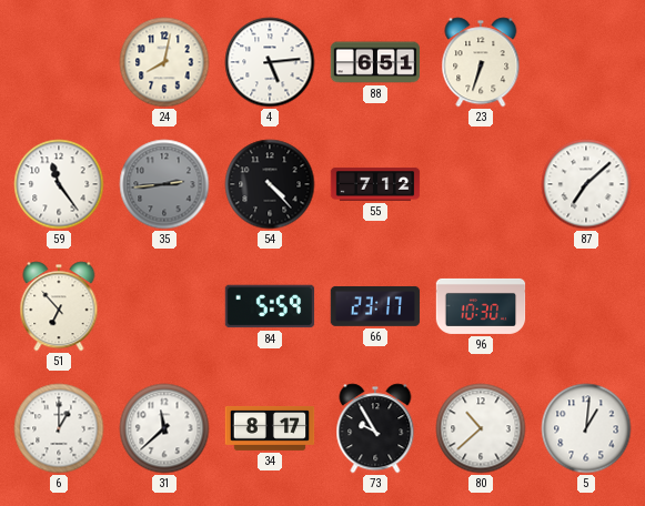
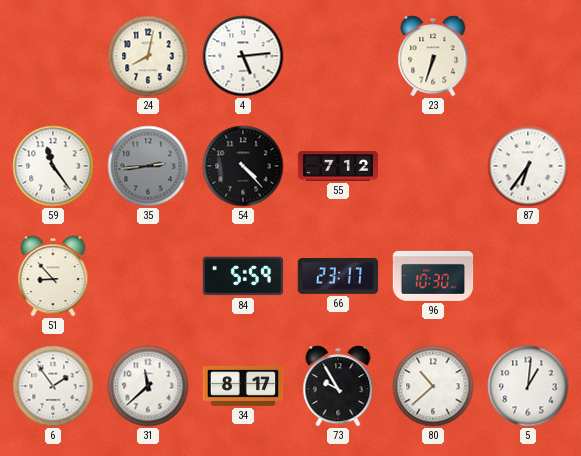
88: 6:51 -> none
87: 7:08 -> 6:36
51: 6:53 -> 8:53
6: 1:00 -> 1:54
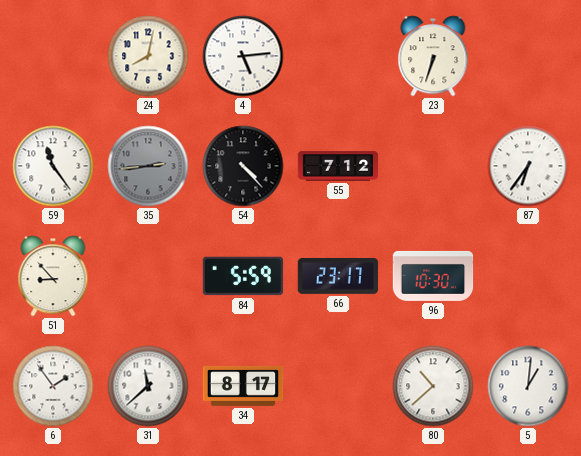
73: 9:55 -> none
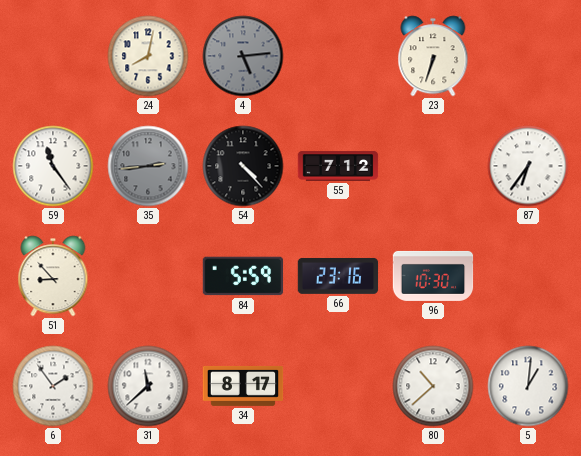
4 dial: white -> grey
66: 23:17 -> 23:16
